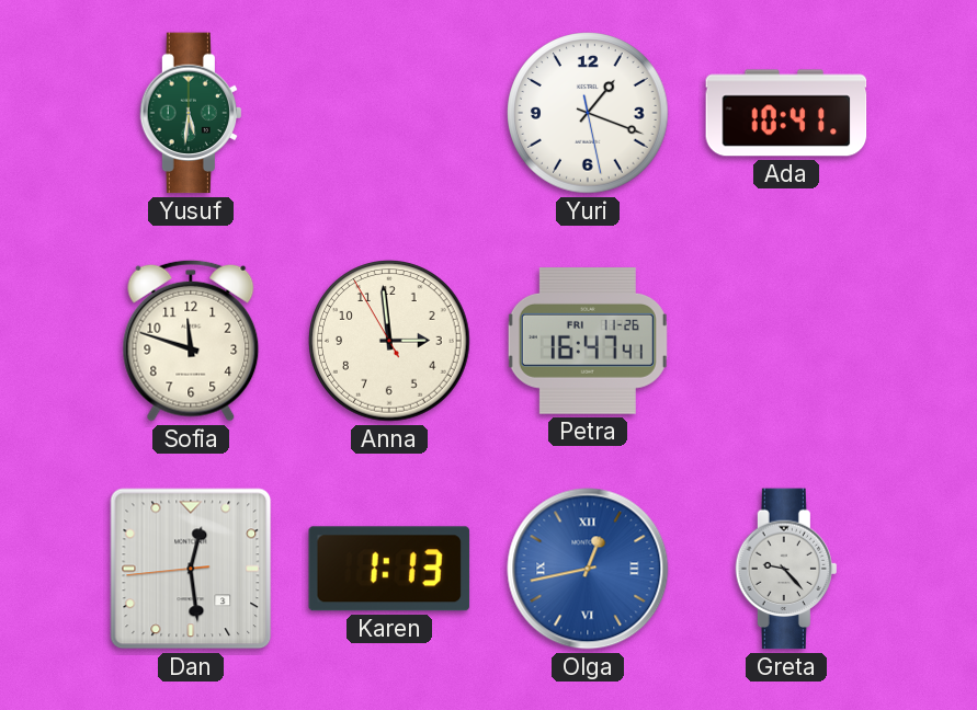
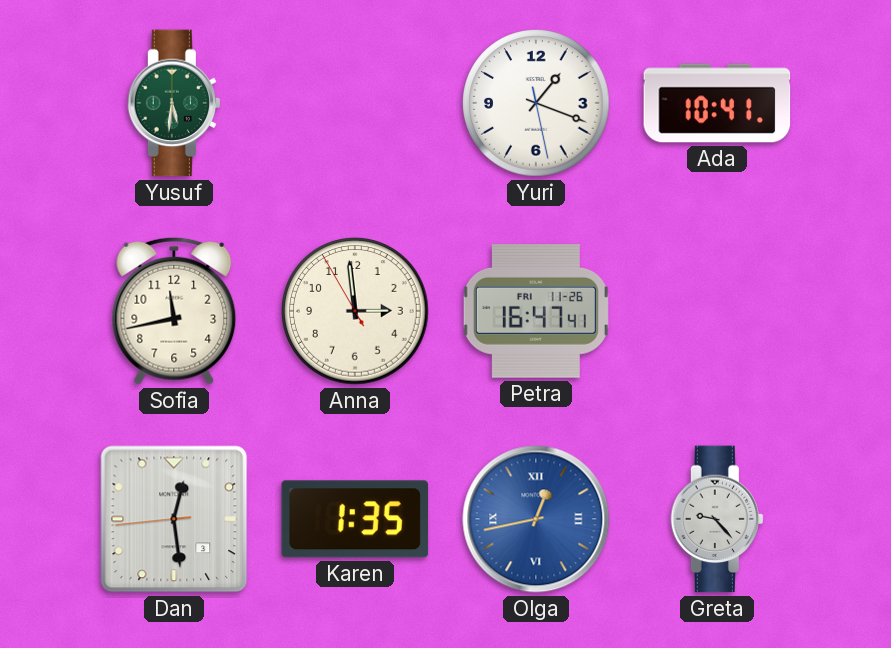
Sofia: 11:48 -> 11:43
Karen: 1:13 -> 1:35
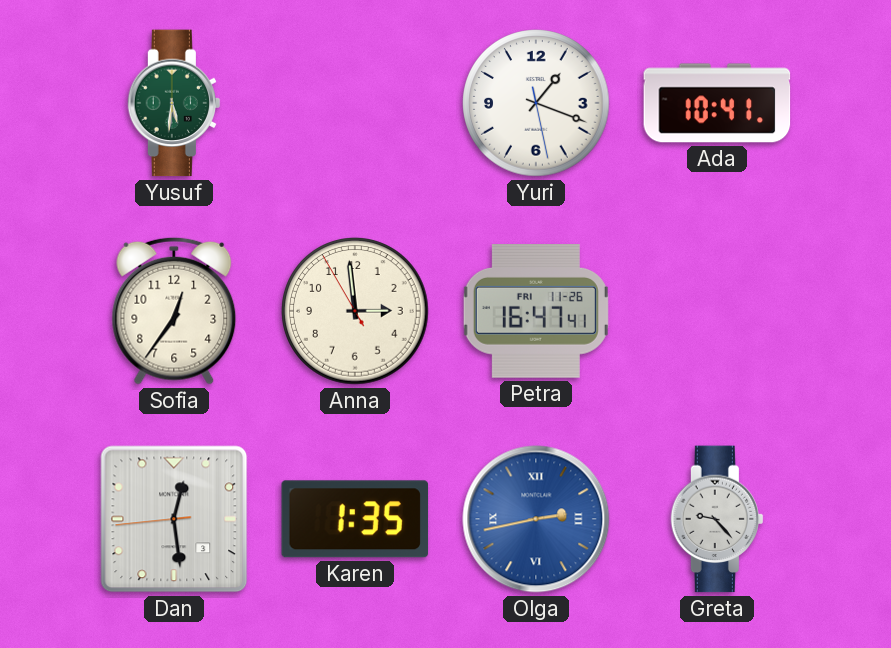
Sofia: 11:43 -> 12:36
Olga: 12:43 -> 2:43
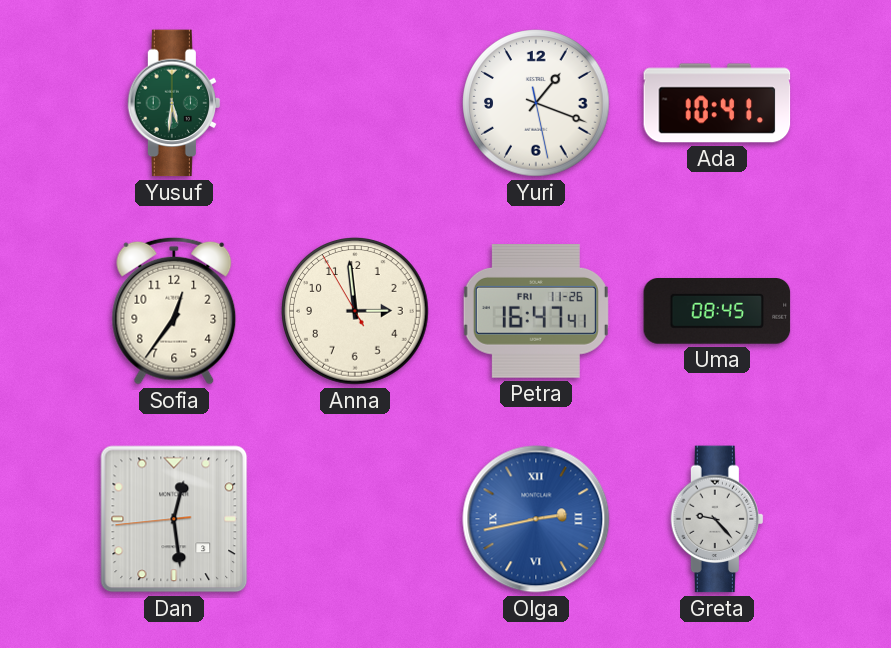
Uma: none -> 08:45
Karen: 1:35 -> none
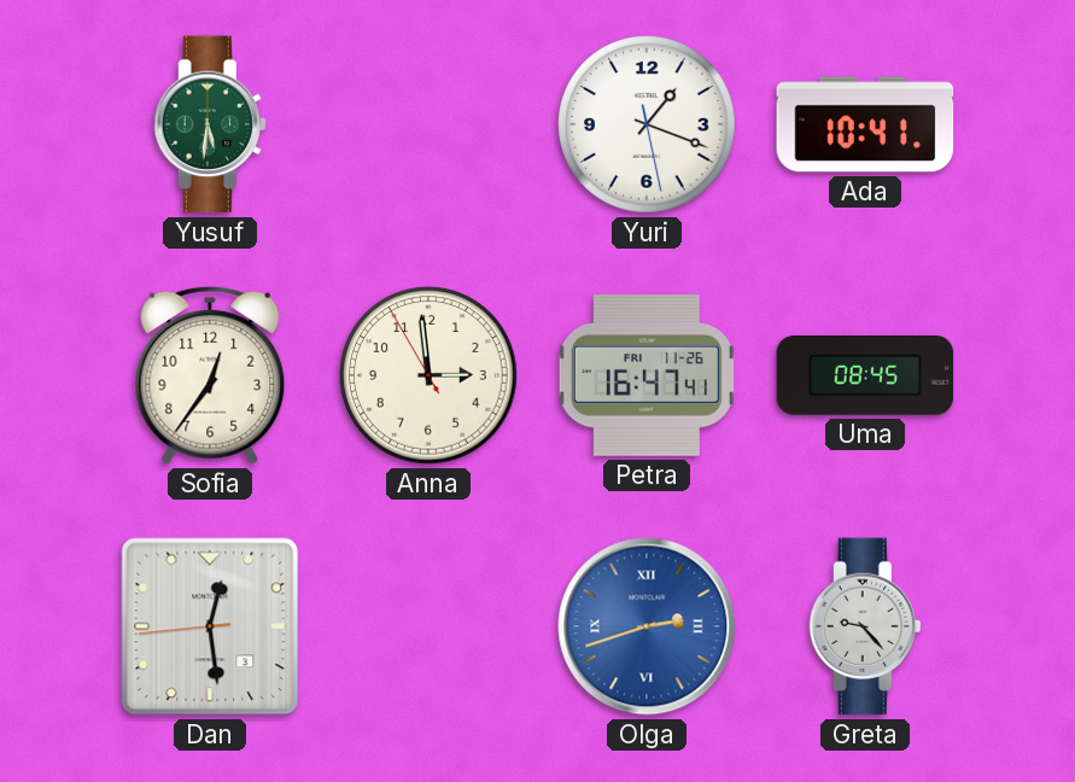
Olga: 2:43 -> 2:42
